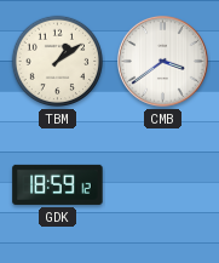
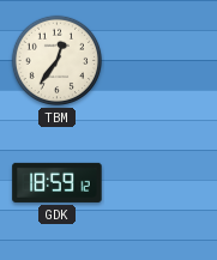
TBM: 1:09 -> 12:36
CMB: 3:39 -> none
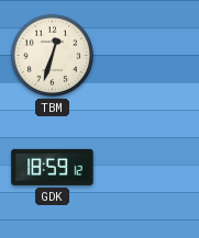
TBM: 12:36 -> 12:33
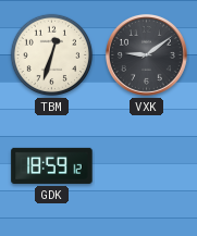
VXK: none -> 9:09
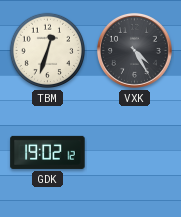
VXK: 9:09 -> 4:25
GDK: 18:59 -> 19:02
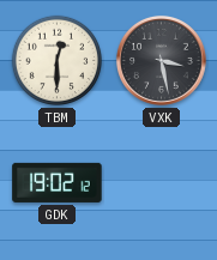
TBM: 12:33 -> 12:30
VXK: 4:25 -> 3:28
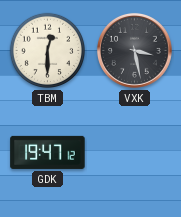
GDK: 19:02 -> 19:47
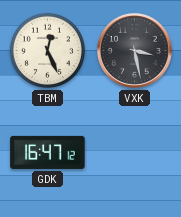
TBM: 12:30 -> 12:26
GDK: 19:47 -> 16:47
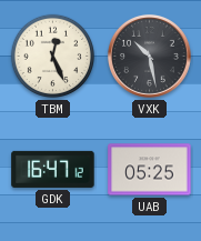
VXK: 3:28 -> 10:28
UAB: none -> 05:25
